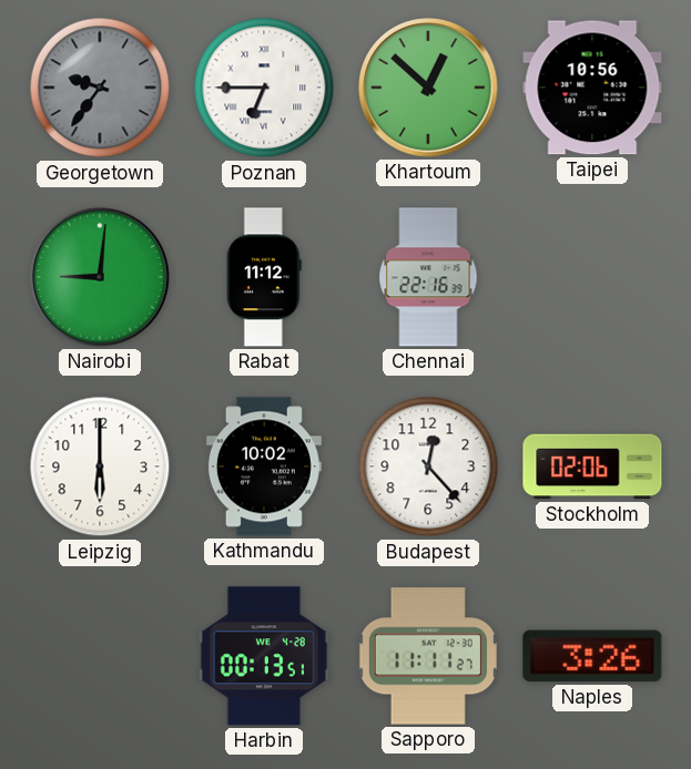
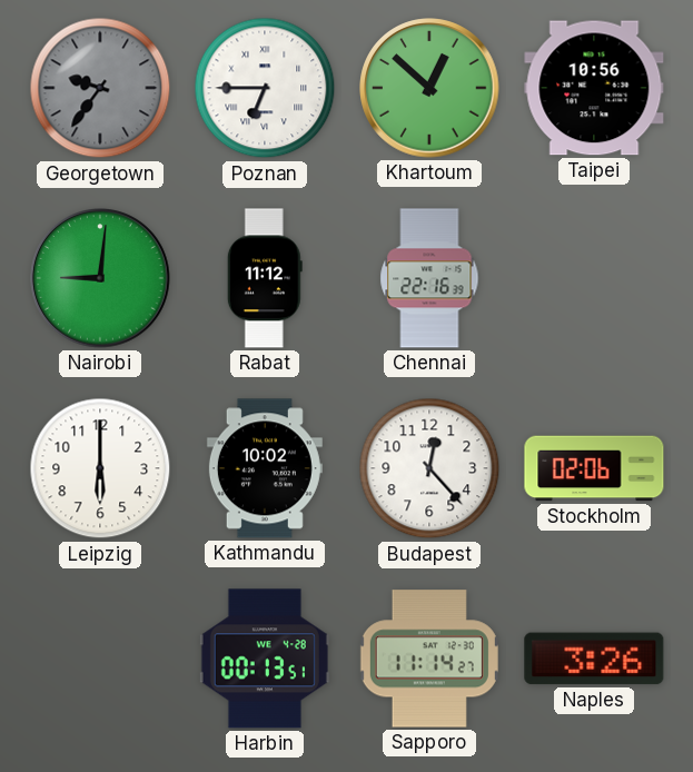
Sapporo: 11:11 -> 11:14
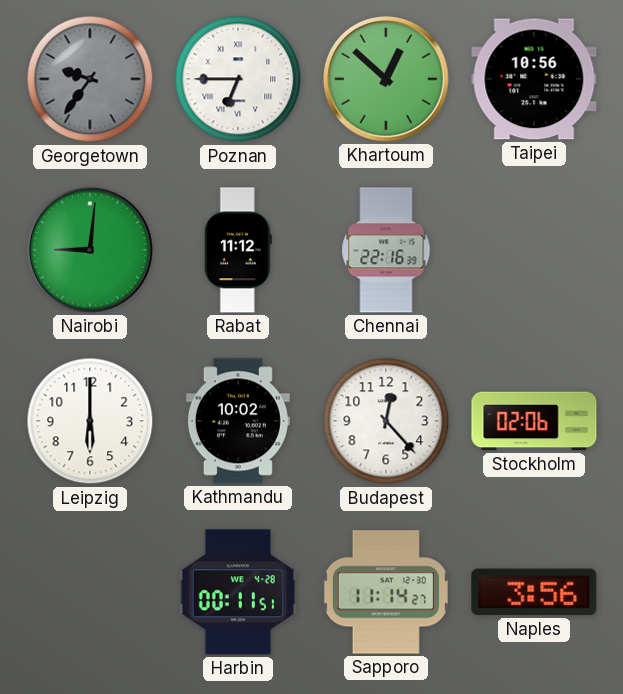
Harbin: 00:13 -> 00:11
Naples: 3:26 -> 3:56
